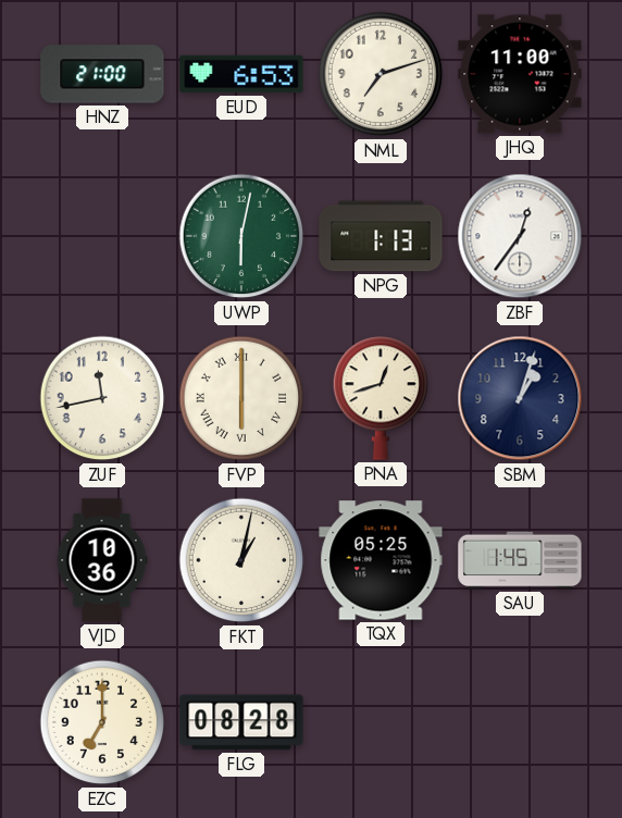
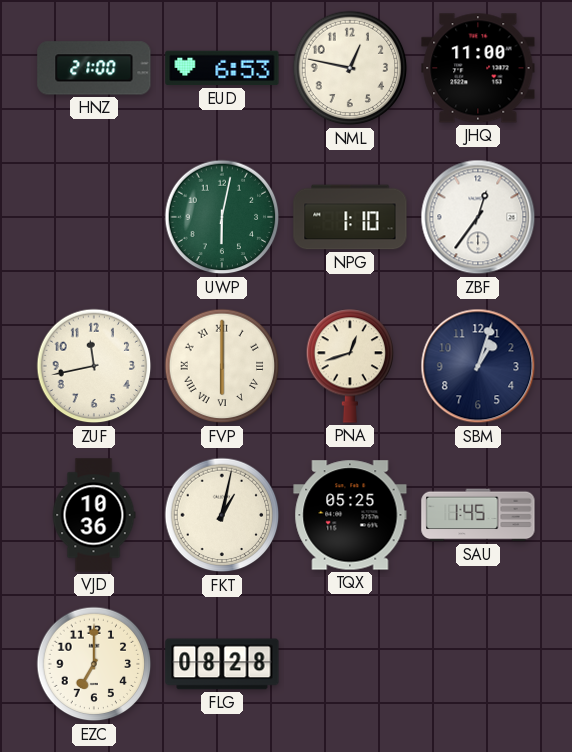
NML: 7:12 -> 12:47
NPG: 1:13 -> 1:10
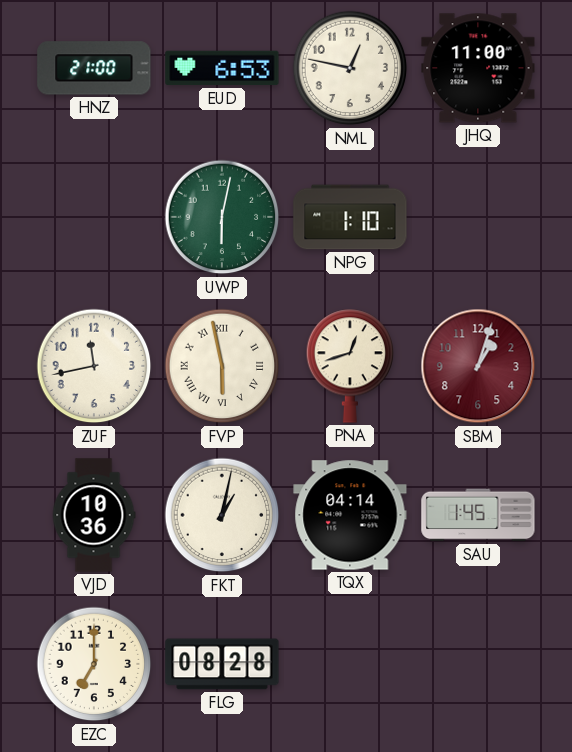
ZBF: 12:36 -> none
FVP: 6:00 -> 5:58
SBM dial: navy -> burgundy
TQX: 05:25 -> 04:14
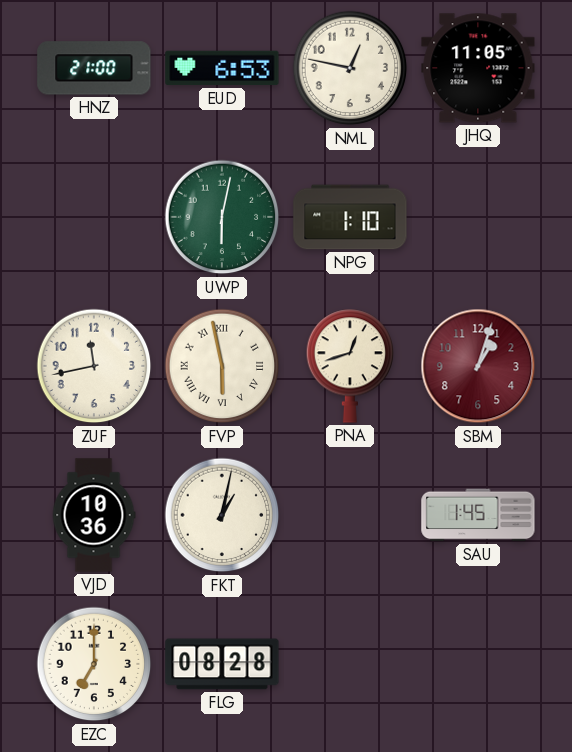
JHQ: 11:00 -> 11:05
TQX: 04:14 -> none
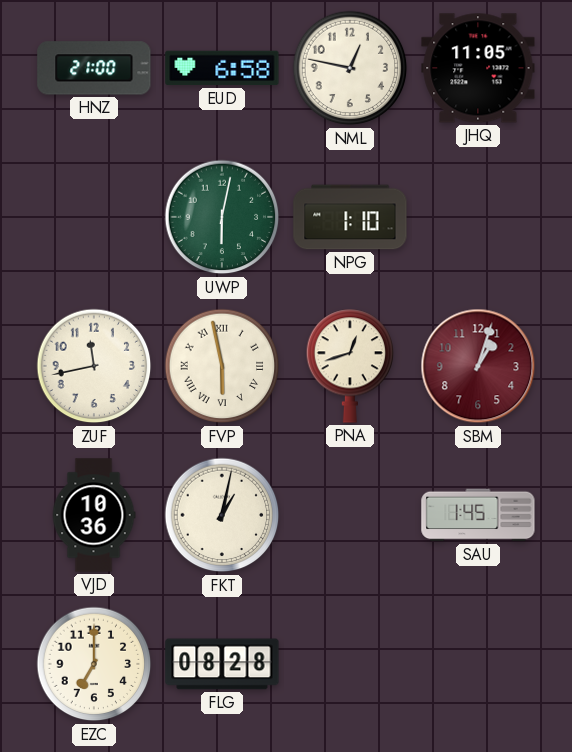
EUD: 6:53 -> 6:58
